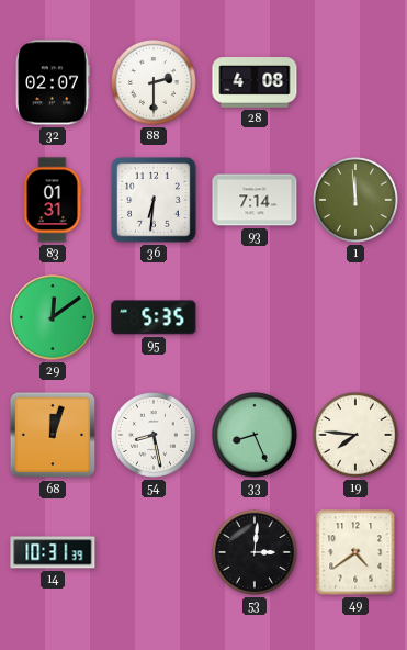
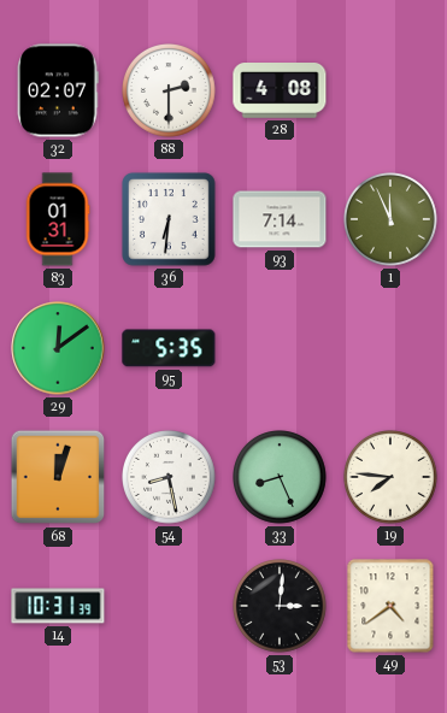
1: 11:59 -> 11:56
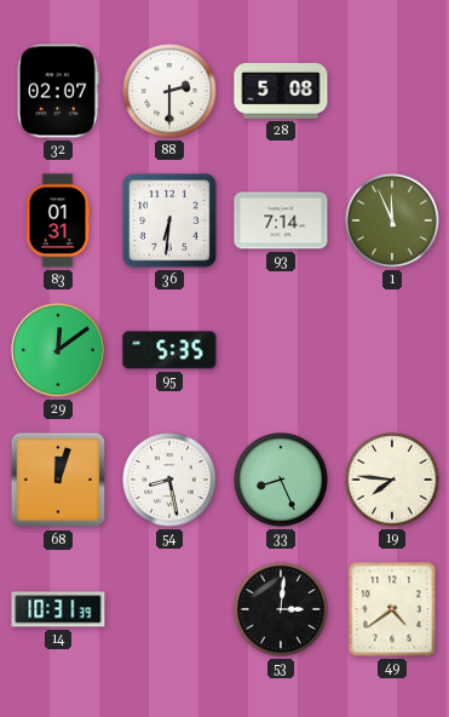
28: 4:08 -> 5:08
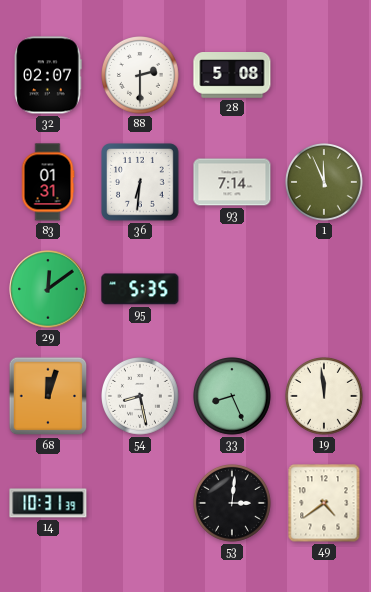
19: 7:46 -> 11:59
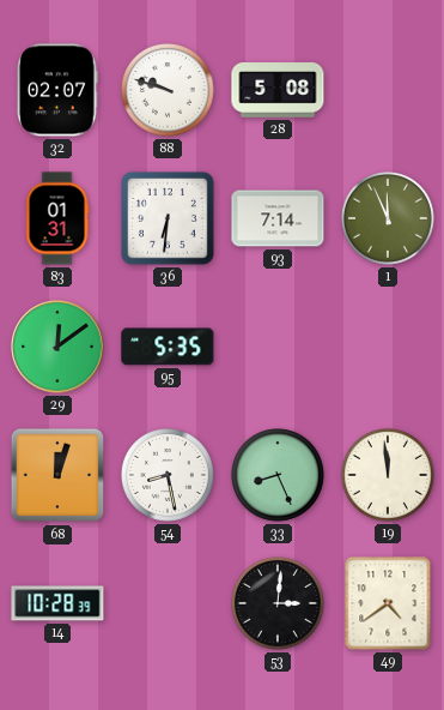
88: 2:30 -> 9:48
14: 10:31 -> 10:28
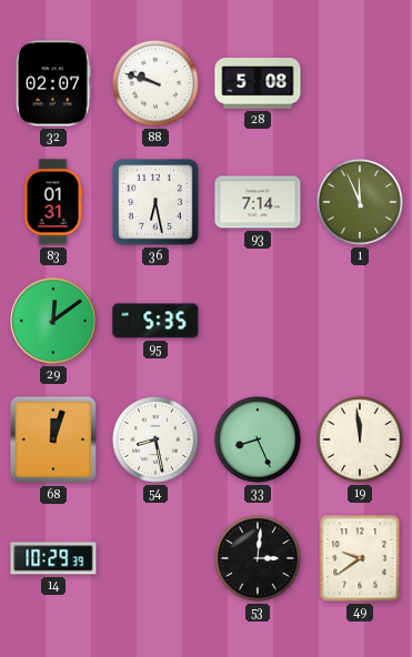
36: 6:31 -> 6:28
14: 10:28 -> 10:29
49: 4:39 -> 9:39
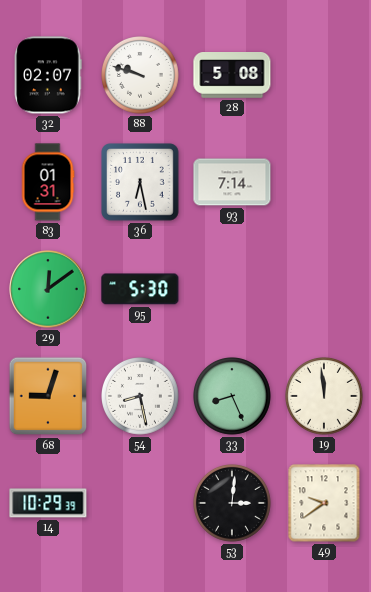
1: 11:56 -> none
95: 5:35 -> 5:30
68: 12:03 -> 9:03
